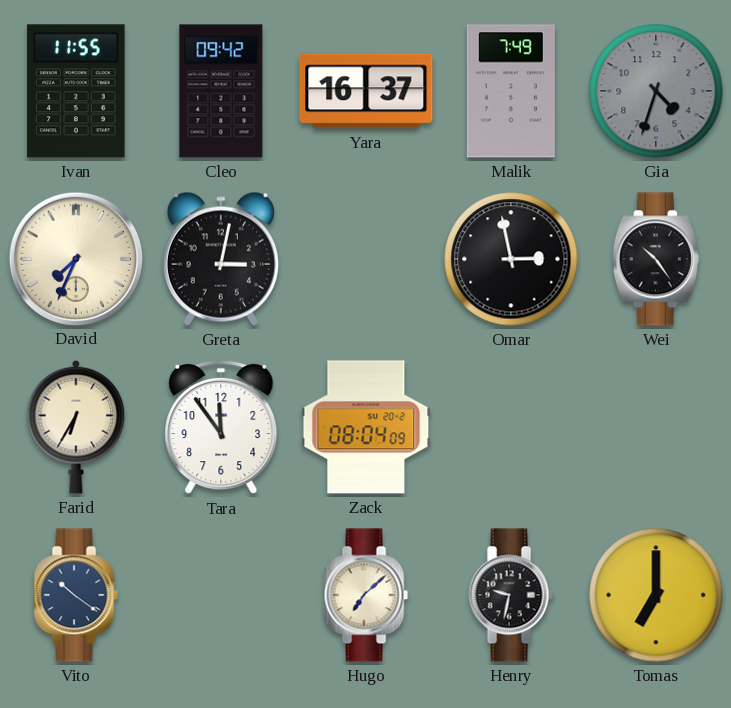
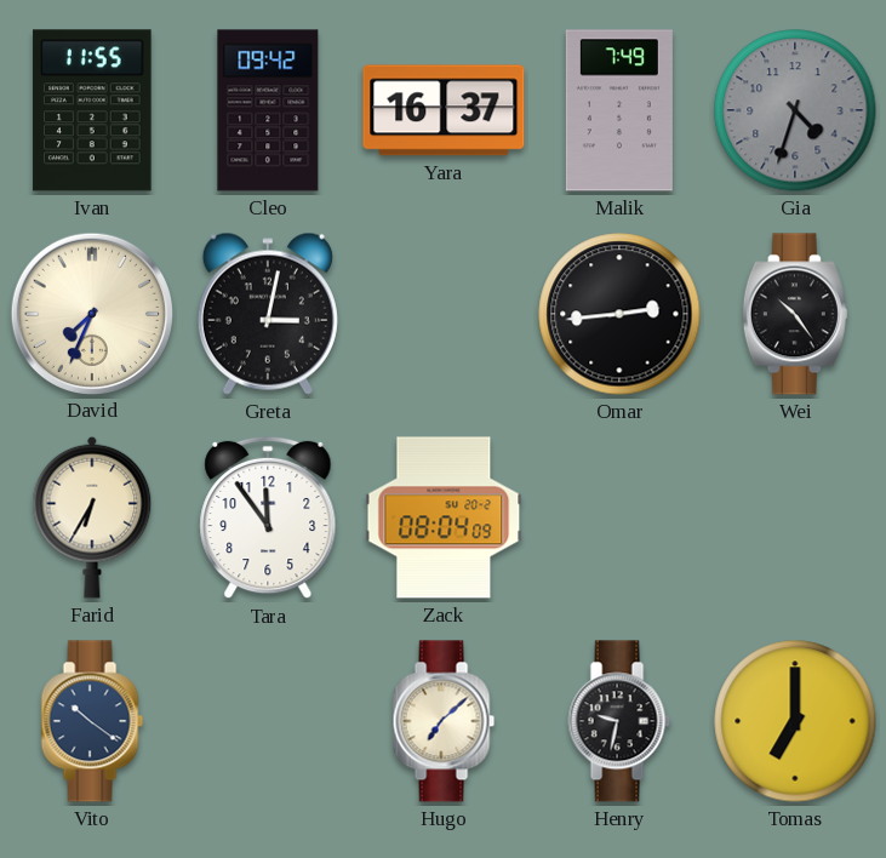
Omar: 2:58 -> 2:44
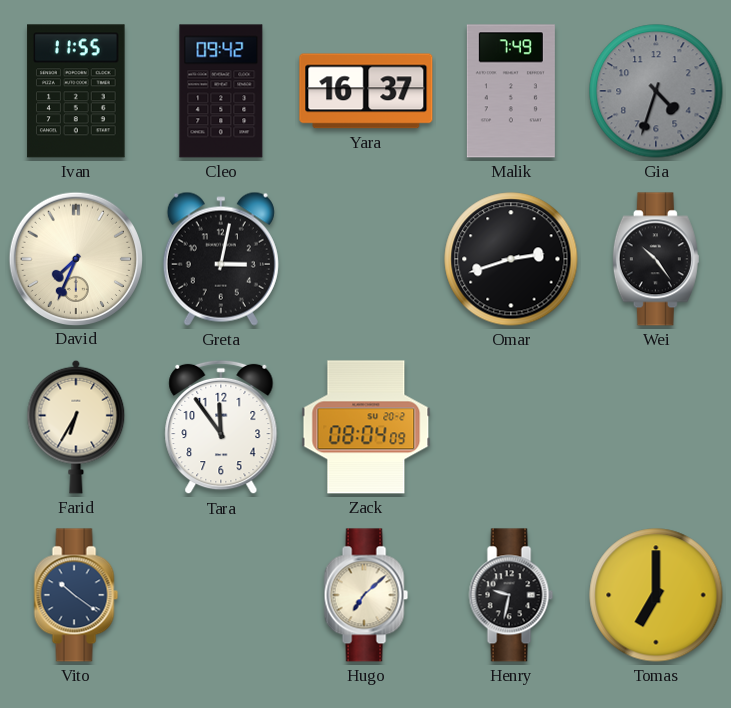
Omar: 2:44 -> 2:42
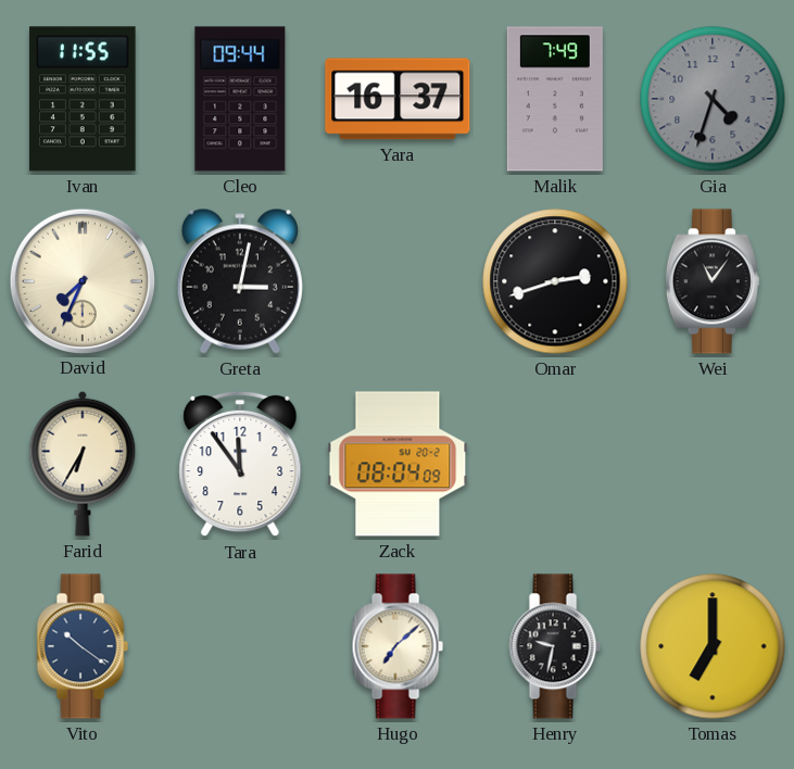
Cleo: 09:42 -> 09:44
Wei: 10:24 -> 11:06
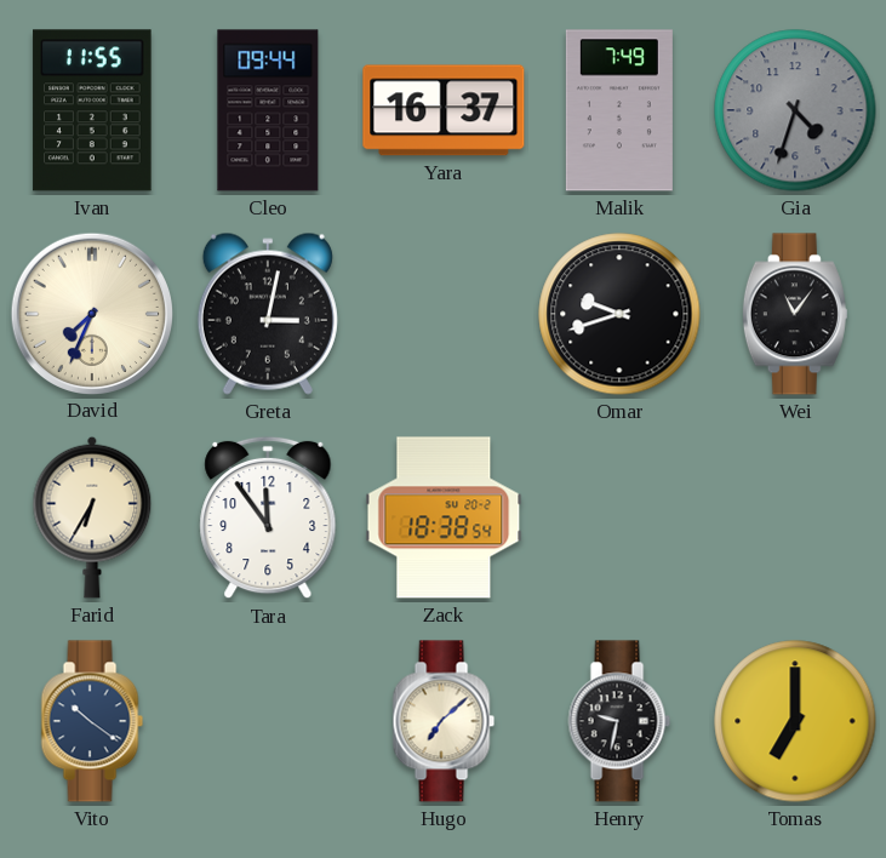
Omar: 2:42 -> 9:42
Zack: 08:04 -> 18:38
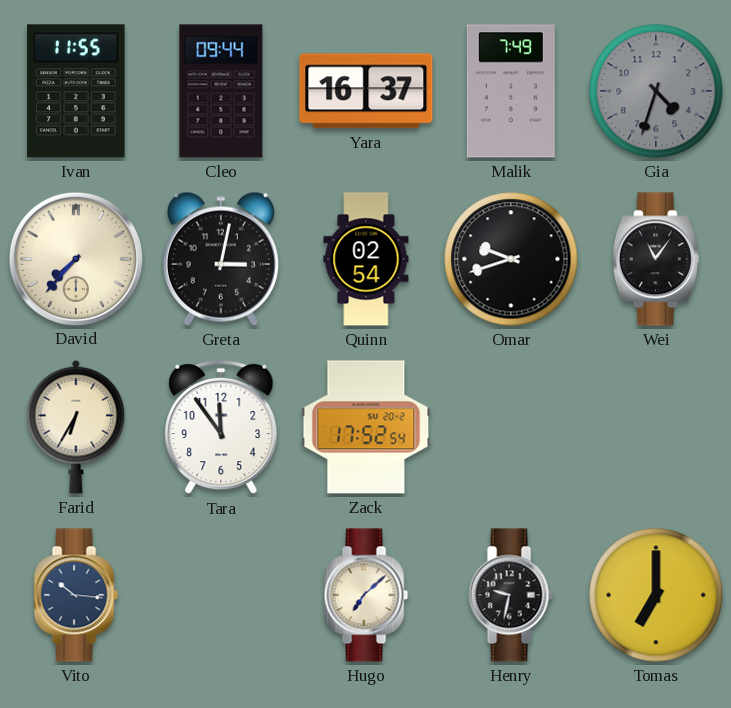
David: 7:34 -> 7:37
Quinn: none -> 02:54
Zack: 18:38 -> 17:52
Vito: 10:21 -> 10:16
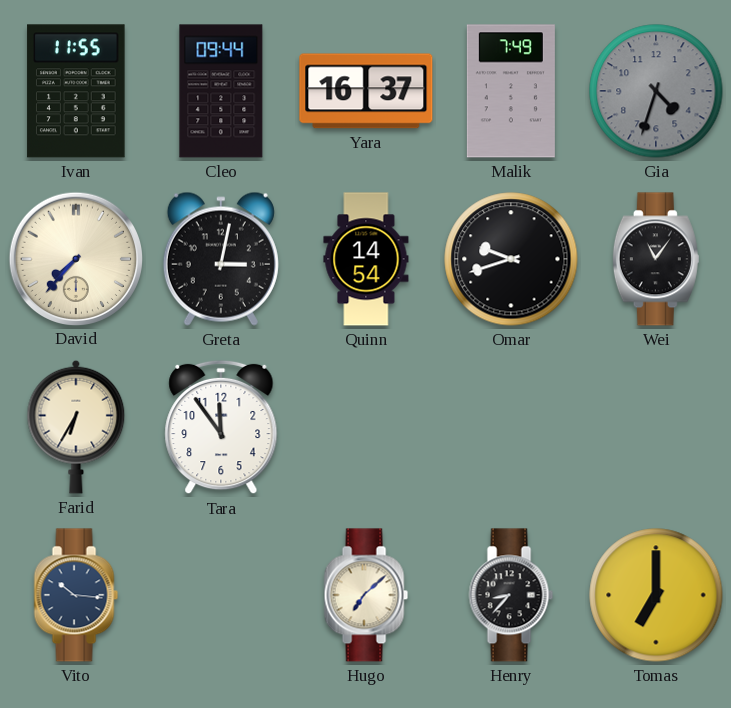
Quinn: 02:54 -> 14:54
Zack: 17:52 -> none
Henry: 9:32 -> 8:37
